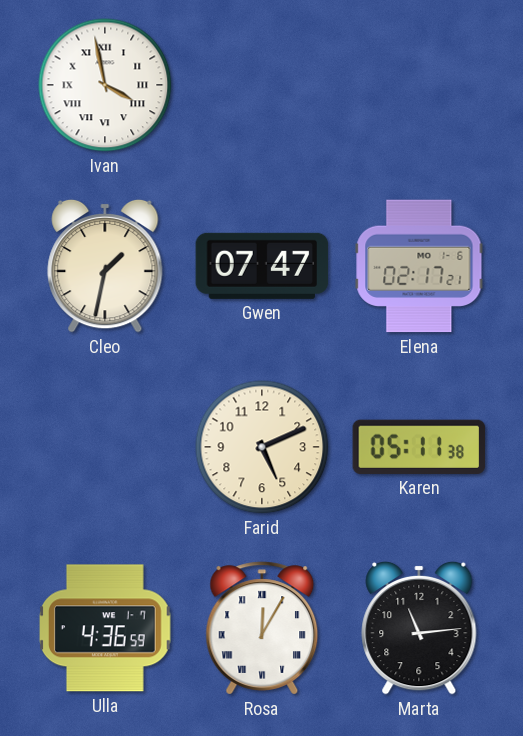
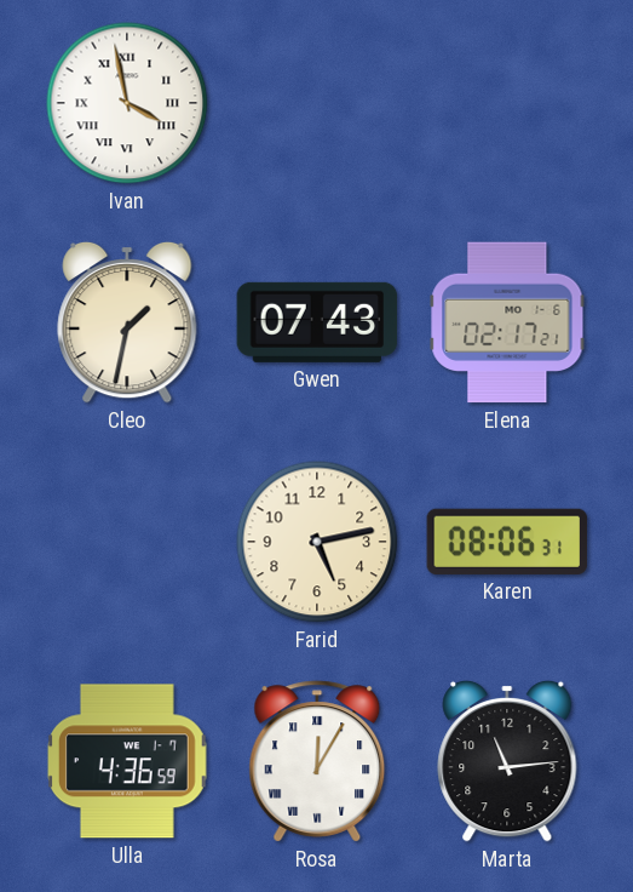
Gwen: 07:47 -> 07:43
Farid: 5:11 -> 5:13
Karen: 05:11 -> 08:06
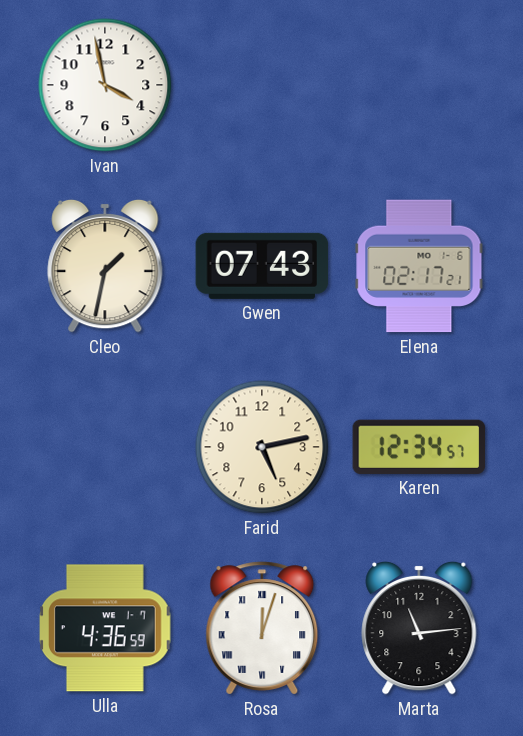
Ivan numerals: Roman -> Arabic
Karen: 08:06 -> 12:34
Rosa: 12:05 -> 12:03
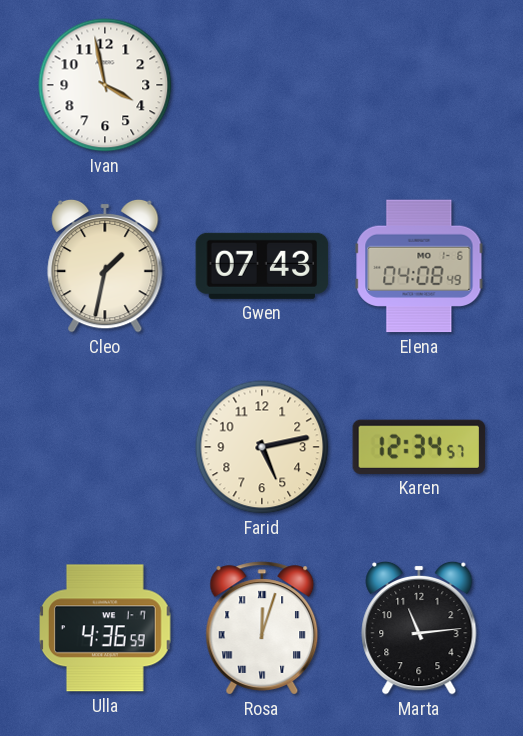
Elena: 02:17 -> 04:08
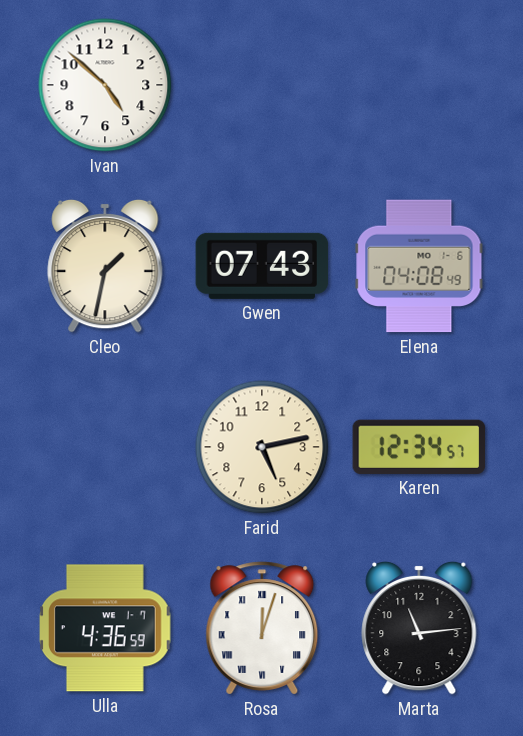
Ivan: 3:58 -> 4:52
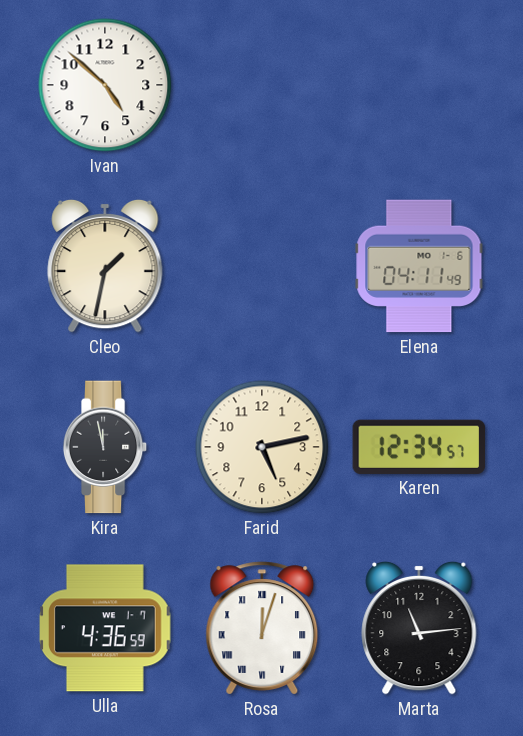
Gwen: 07:43 -> none
Elena: 04:08 -> 04:11
Kira: none -> 11:58
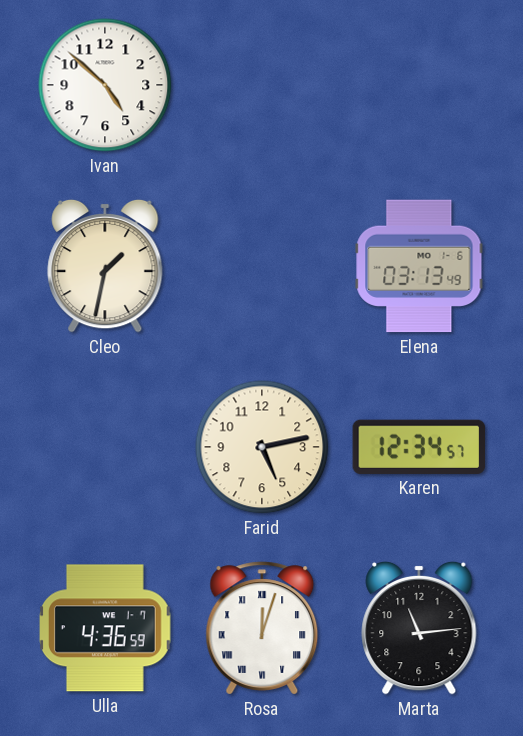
Elena: 04:11 -> 03:13
Kira: 11:58 -> none
